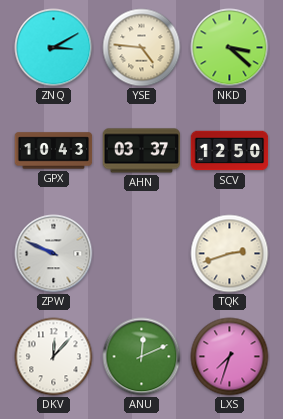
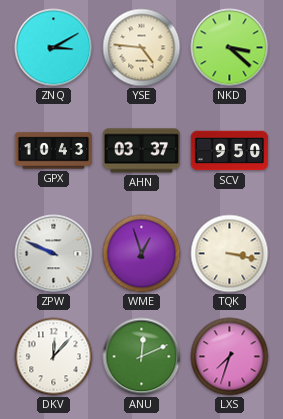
SCV: 12:50 -> 9:50
WME: none -> 12:57
TQK: 2:42 -> 3:17
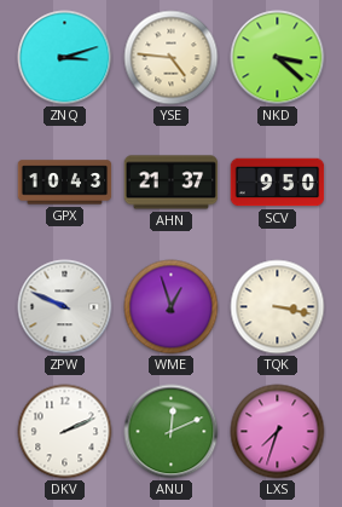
ZNQ: 3:10 -> 3:12
AHN: 03:37 -> 21:37
DKV: 12:07 -> 2:11
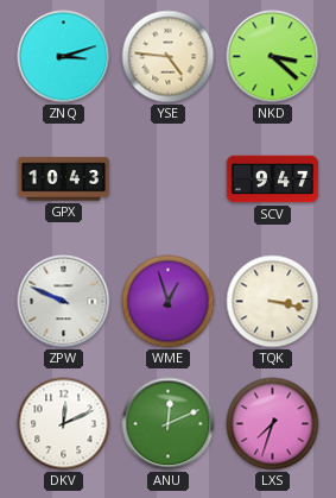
AHN: 21:37 -> none
SCV: 9:50 -> 9:47
DKV: 2:11 -> 12:11
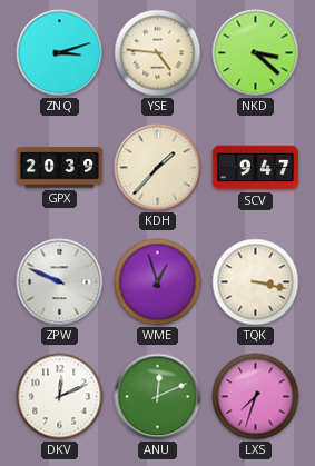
GPX: 10:43 -> 20:39
KDH: none -> 1:37
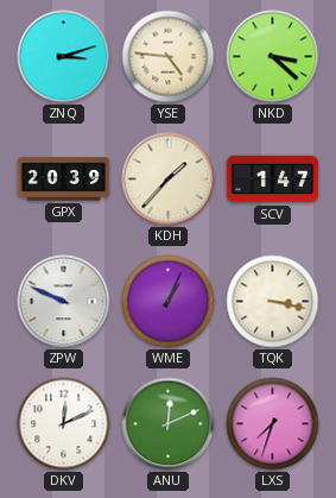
SCV: 9:47 -> 1:47
WME: 12:57 -> 1:04
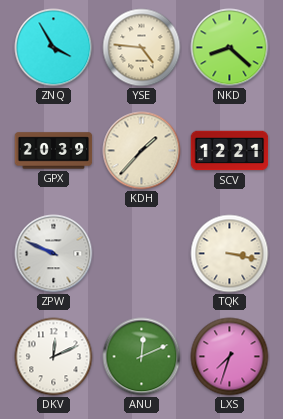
ZNQ: 3:12 -> 3:55
NKD: 3:22 -> 8:22
SCV: 1:47 -> 12:21
WME: 1:04 -> none
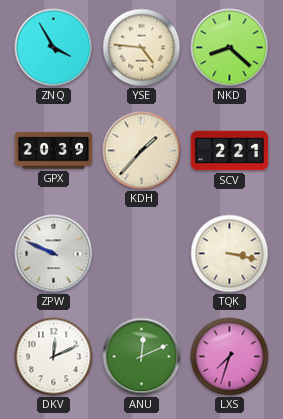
SCV: 12:21 -> 2:21
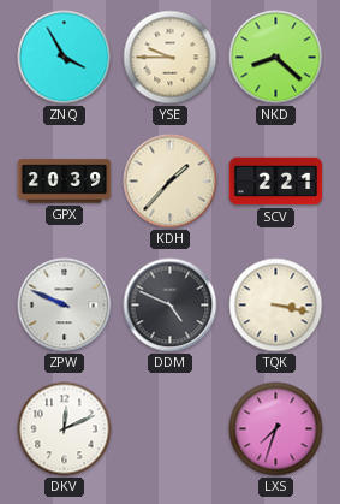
YSE: 4:46 -> 9:45
DDM: none -> 4:49
ANU: 12:11 -> none
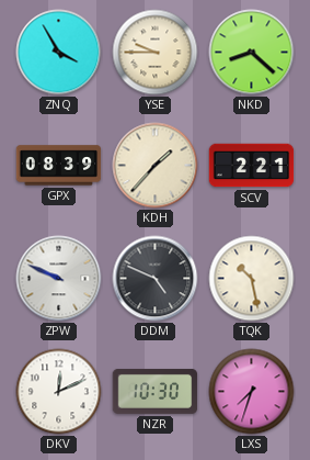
GPX: 20:39 -> 08:39
TQK: 3:17 -> 10:28
NZR: none -> 10:30
